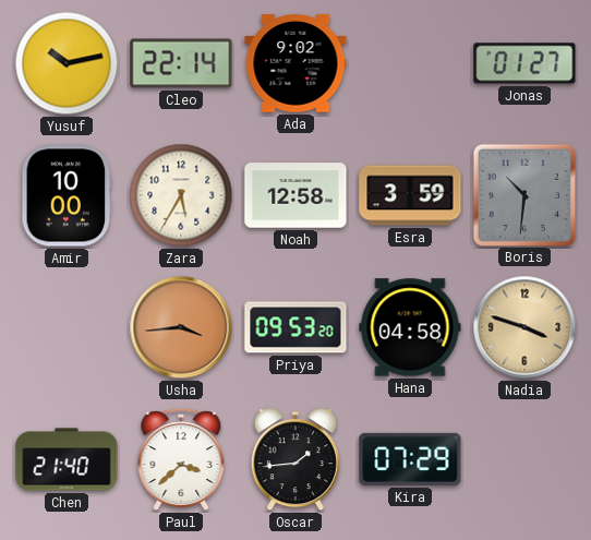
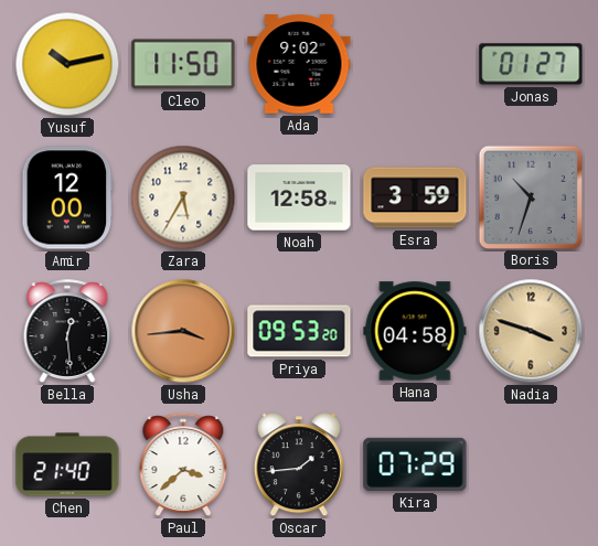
Cleo: 22:14 -> 11:50
Amir: 10:00 -> 12:00
Boris: 10:31 -> 10:33
Bella: none -> 12:29
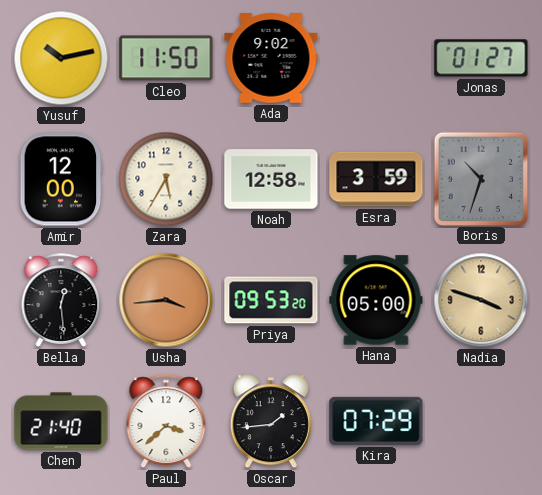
Hana: 04:58 -> 05:00
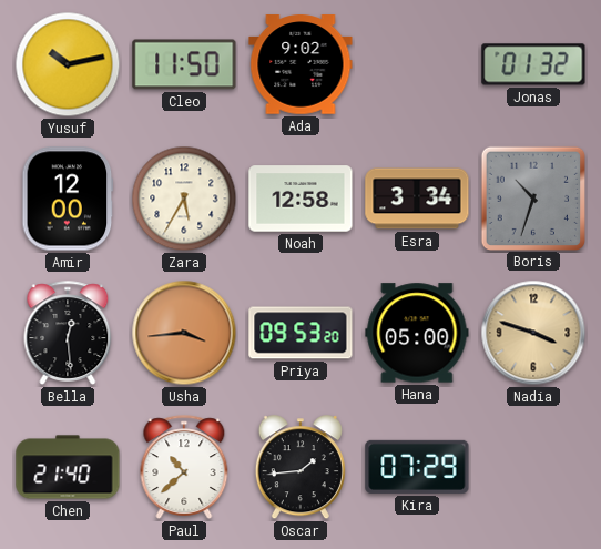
Jonas: 01:27 -> 01:32
Esra: 3:59 -> 3:34
Paul: 3:38 -> 10:38
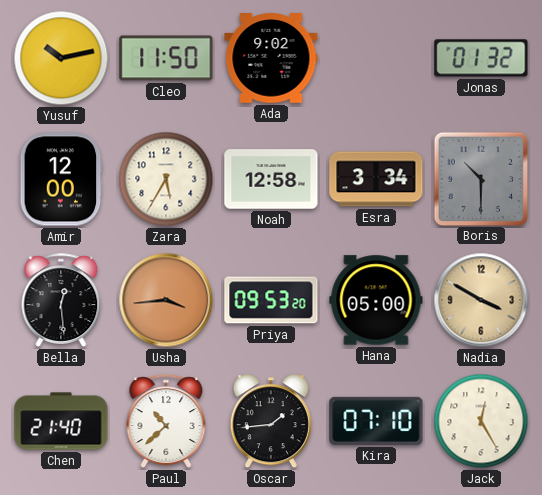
Boris: 10:33 -> 10:30
Nadia: 3:48 -> 3:50
Kira: 07:29 -> 07:10
Jack: none -> 12:25
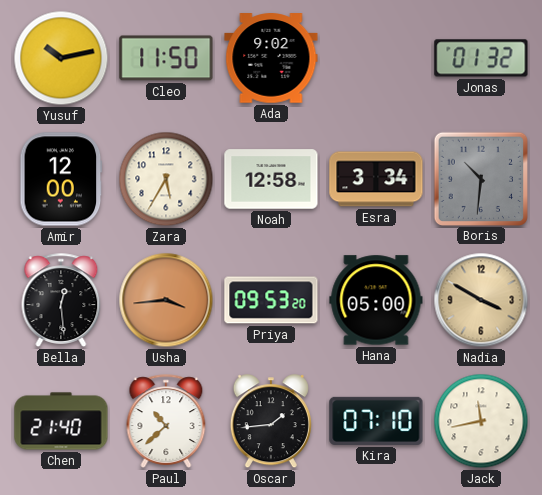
Boris: 10:30 -> 10:31
Jack: 12:25 -> 11:43
